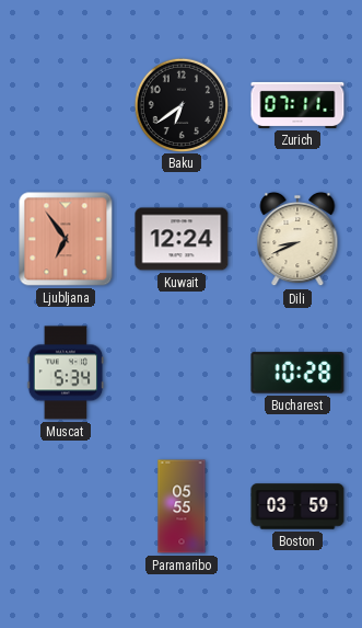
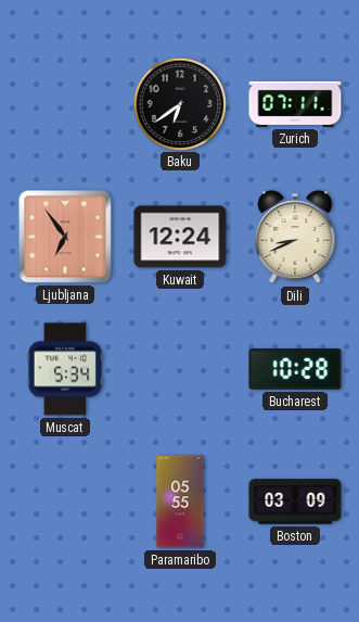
Boston: 03:59 -> 03:09
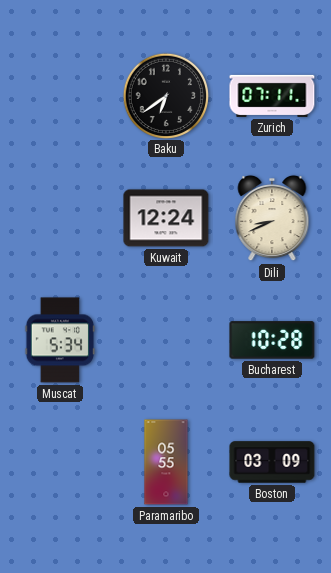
Ljubljana: 6:54 -> none
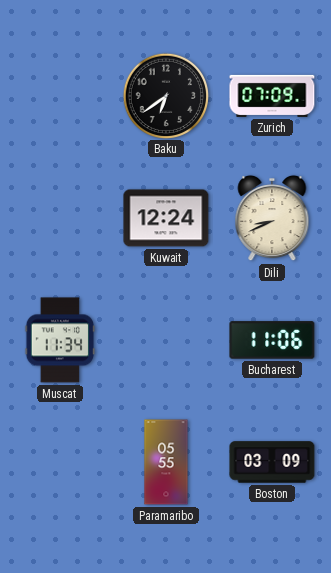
Zurich: 07:11 -> 07:09
Muscat: 5:34 -> 11:34
Bucharest: 10:28 -> 11:06
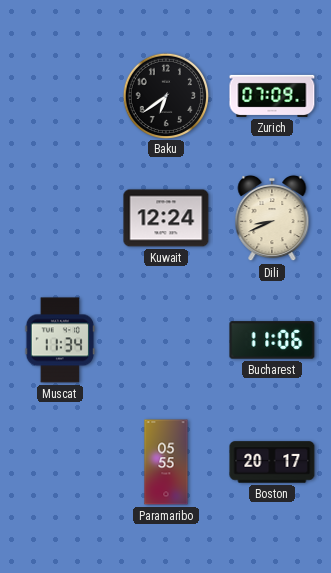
Boston: 03:09 -> 20:17
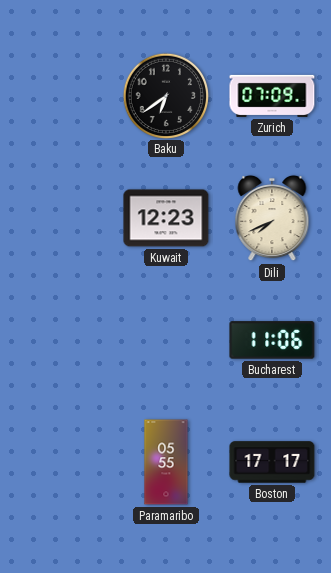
Kuwait: 12:24 -> 12:23
Dili: 8:41 -> 7:41
Muscat: 11:34 -> none
Boston: 20:17 -> 17:17
